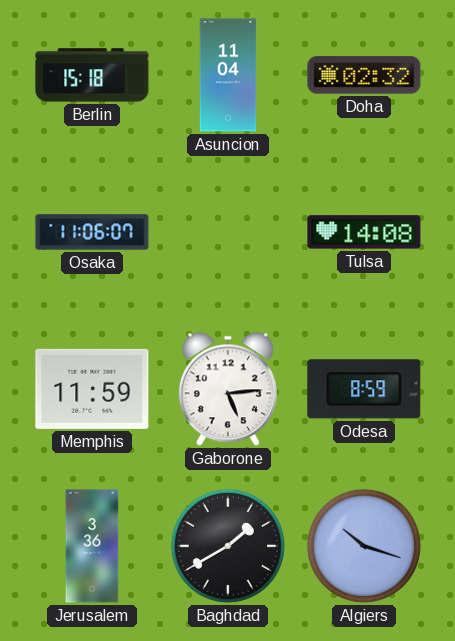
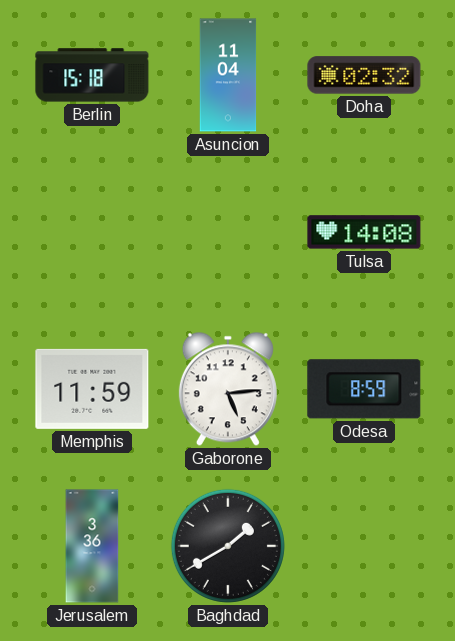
Osaka: 11:06 -> none
Algiers: 10:18 -> none
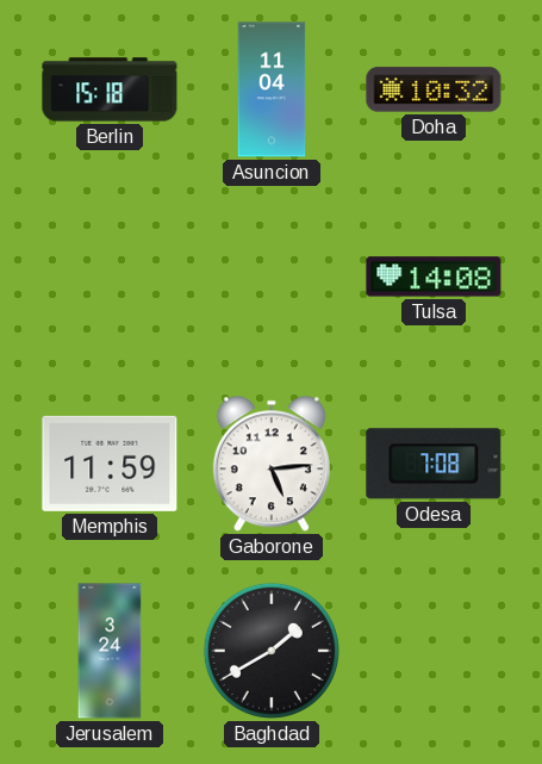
Doha: 02:32 -> 10:32
Odesa: 8:59 -> 7:08
Jerusalem: 3:36 -> 3:24
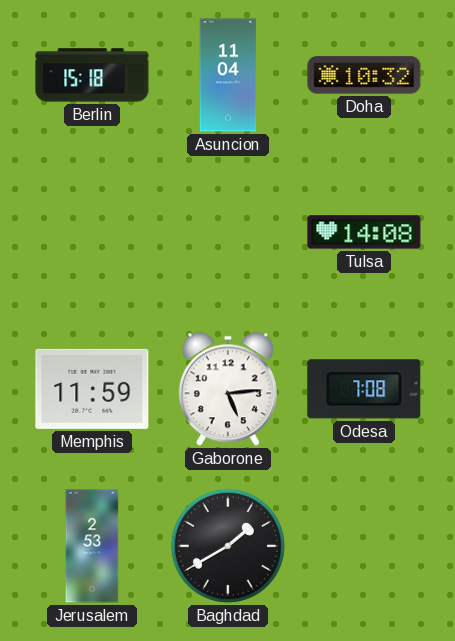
Jerusalem: 3:24 -> 2:53
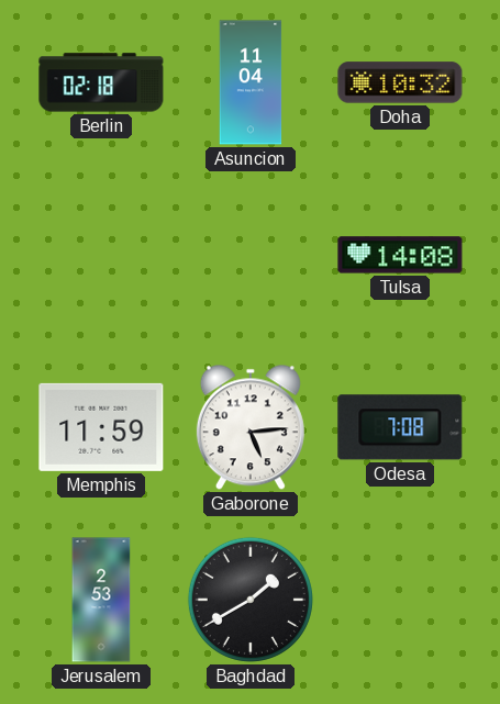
Berlin: 15:18 -> 02:18
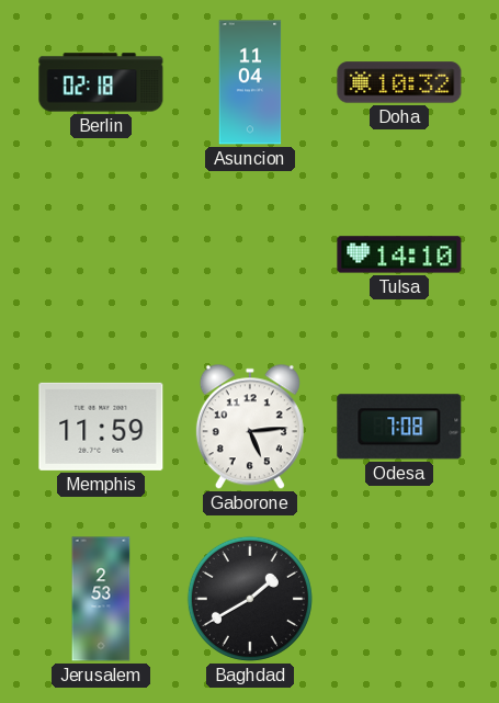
Tulsa: 14:08 -> 14:10
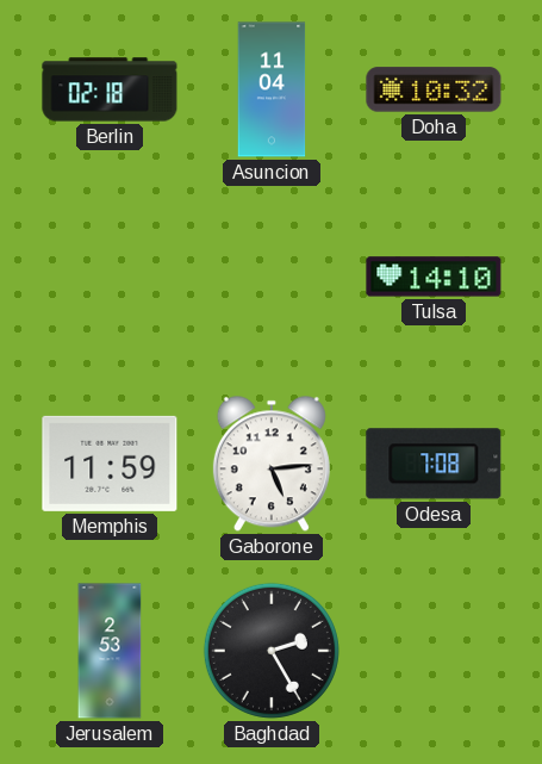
Baghdad: 1:40 -> 2:25
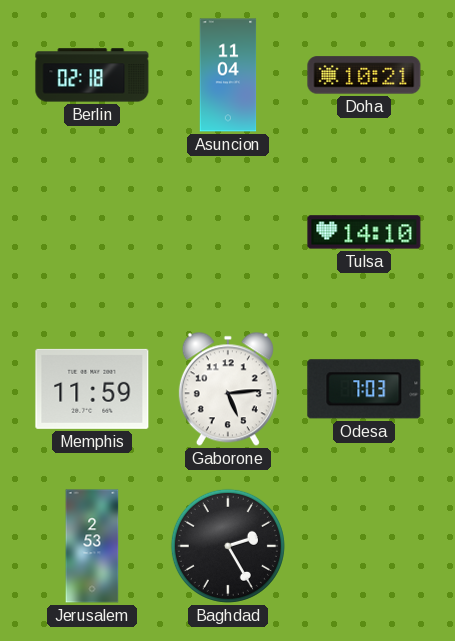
Doha: 10:32 -> 10:21
Odesa: 7:08 -> 7:03
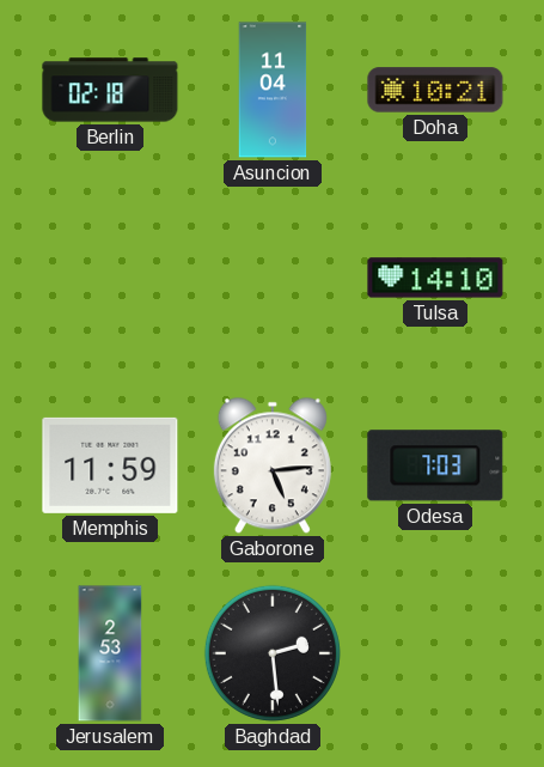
Baghdad: 2:25 -> 2:29
